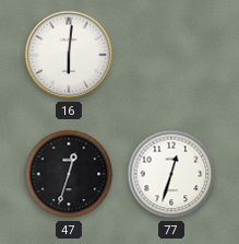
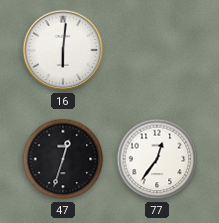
77: 12:33 -> 12:36
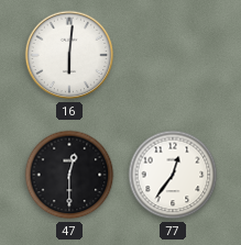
47: 12:33 -> 12:30
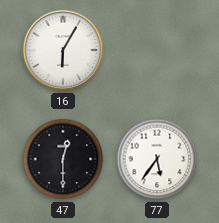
16: 6:01 -> 6:05
77: 12:36 -> 5:36
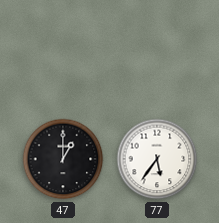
16: 6:05 -> none
47: 12:30 -> 1:00
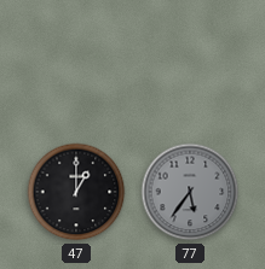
77 dial: white -> grey
